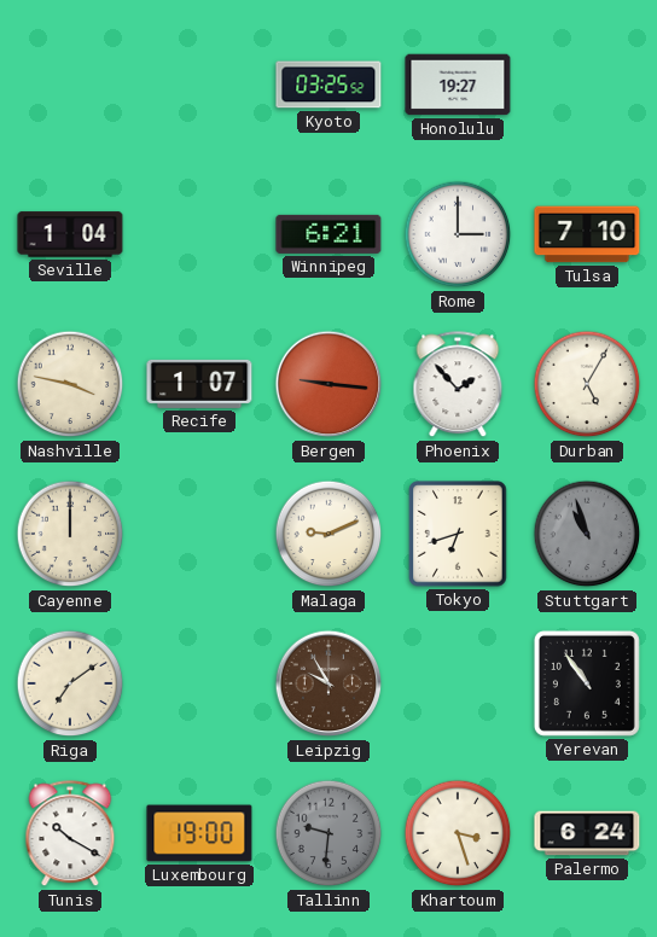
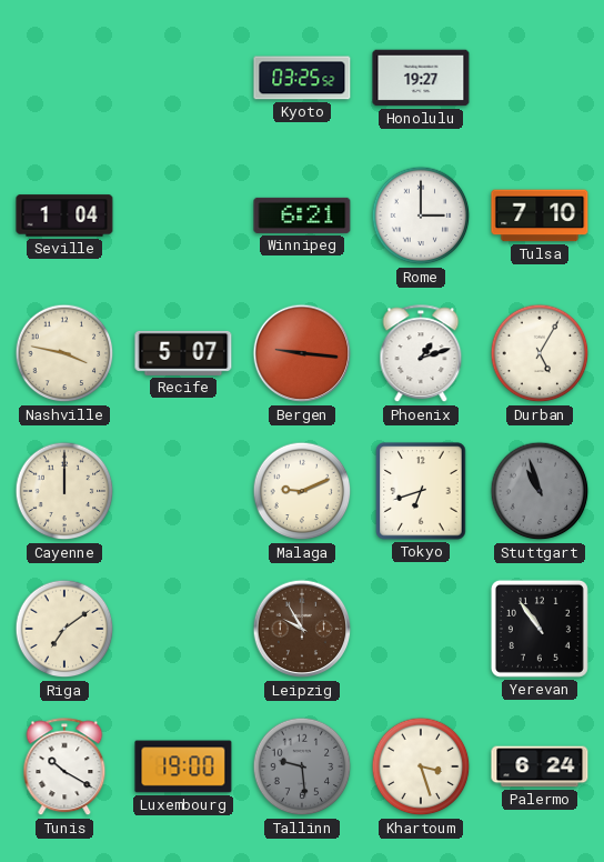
Recife: 1:07 -> 5:07
Phoenix: 1:53 -> 1:12
Tallinn: 9:31 -> 9:29
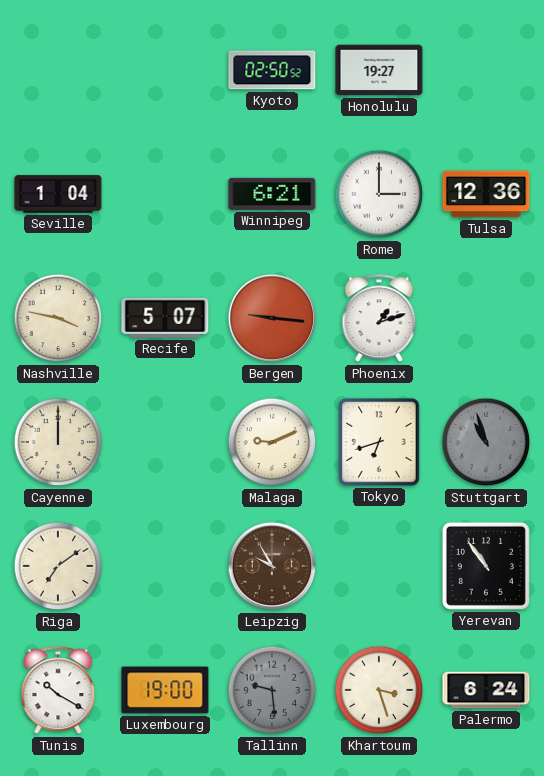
Kyoto: 03:25 -> 02:50
Tulsa: 7:10 -> 12:36
Durban: 5:05 -> none
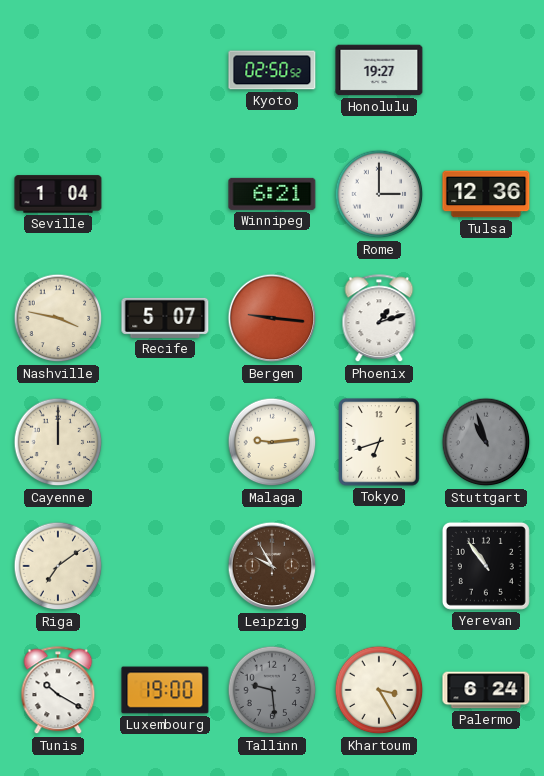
Malaga: 9:11 -> 9:14
Khartoum: 3:27 -> 3:25
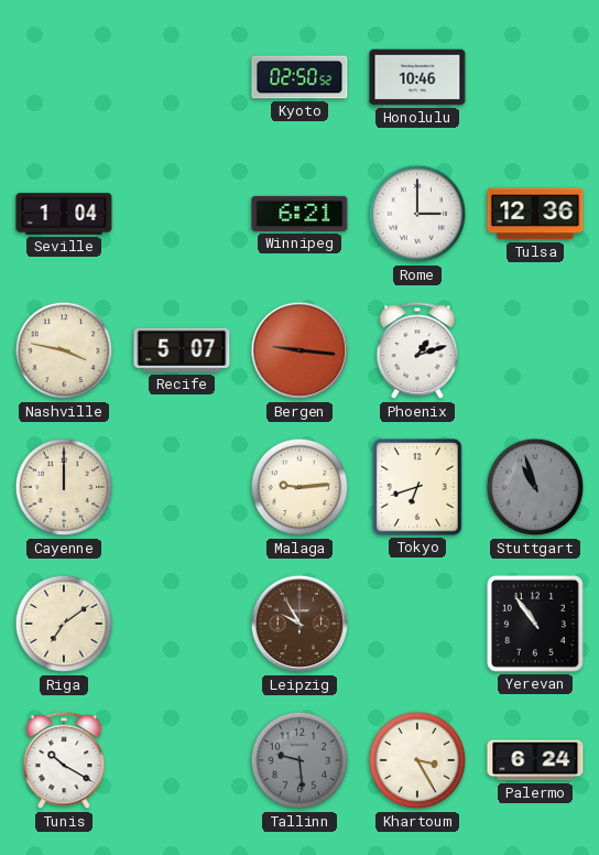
Honolulu: 19:27 -> 10:46
Luxembourg: 19:00 -> none
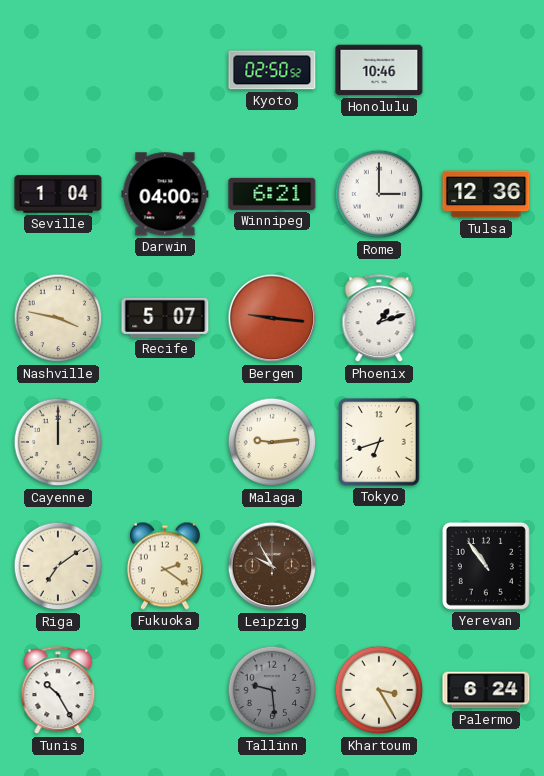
Darwin: none -> 04:00
Stuttgart: 10:57 -> none
Fukuoka: none -> 2:21
Tunis: 10:20 -> 10:25
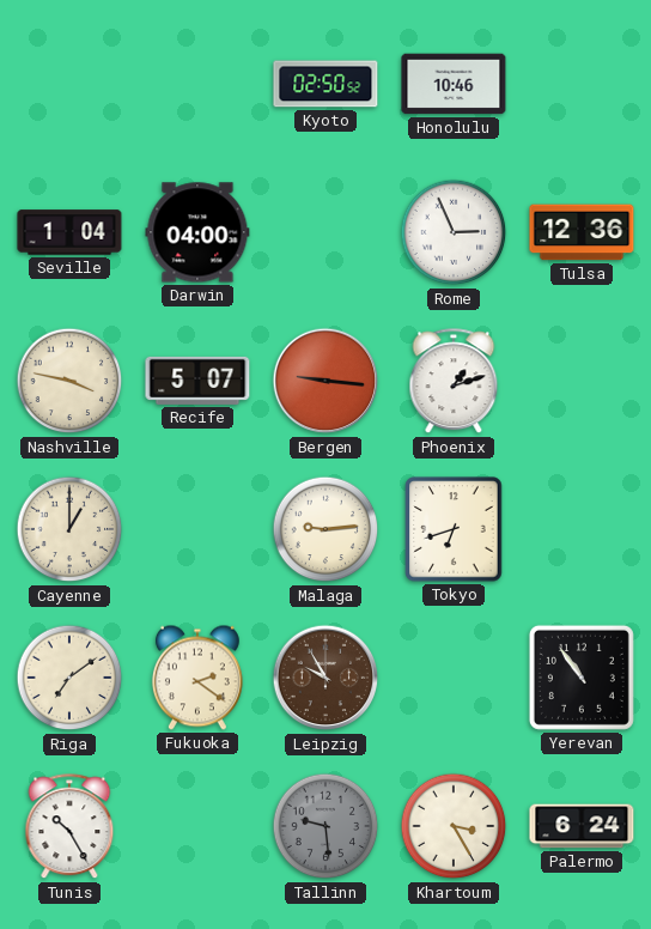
Winnipeg: 6:21 -> none
Rome: 3:00 -> 2:56
Cayenne: 12:00 -> 1:00
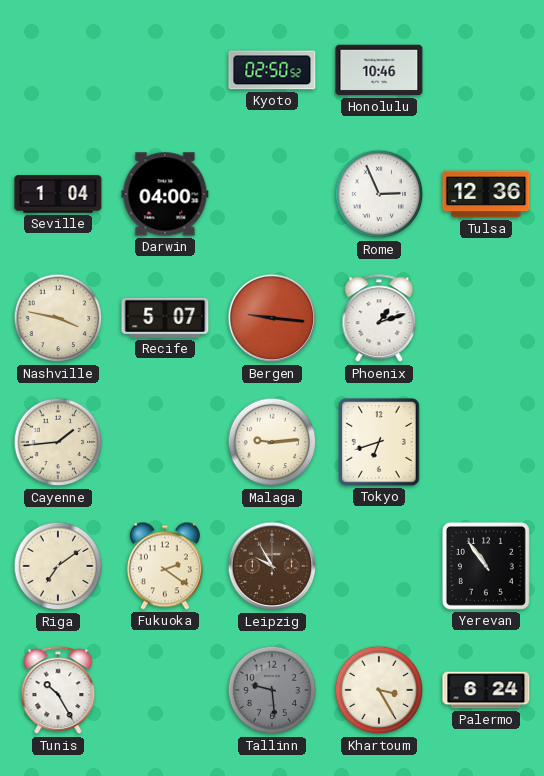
Cayenne: 1:00 -> 1:44
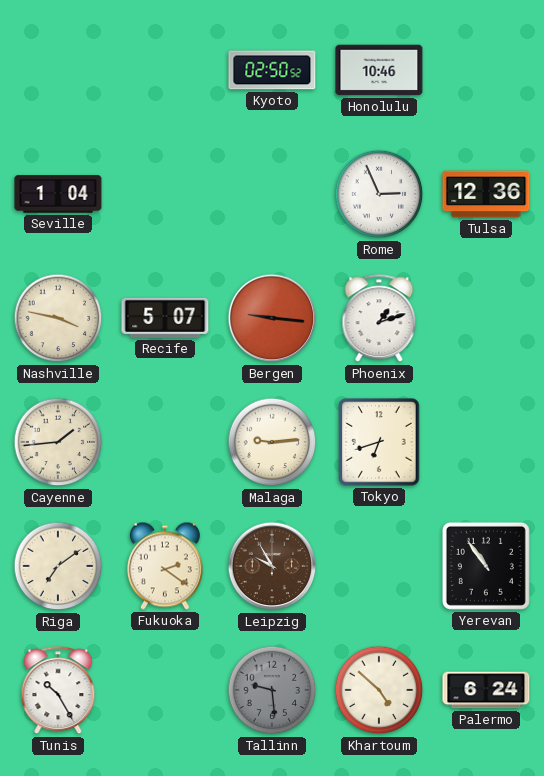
Darwin: 04:00 -> none
Khartoum: 3:25 -> 4:52
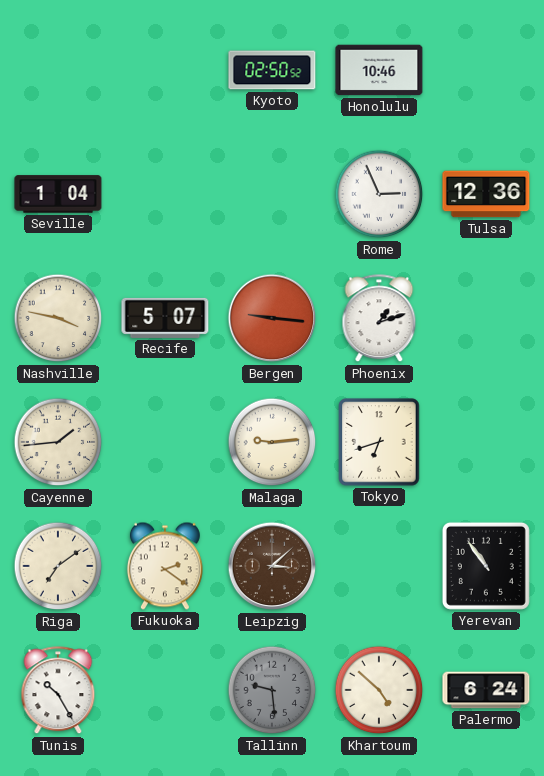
Leipzig: 9:55 -> 3:08
